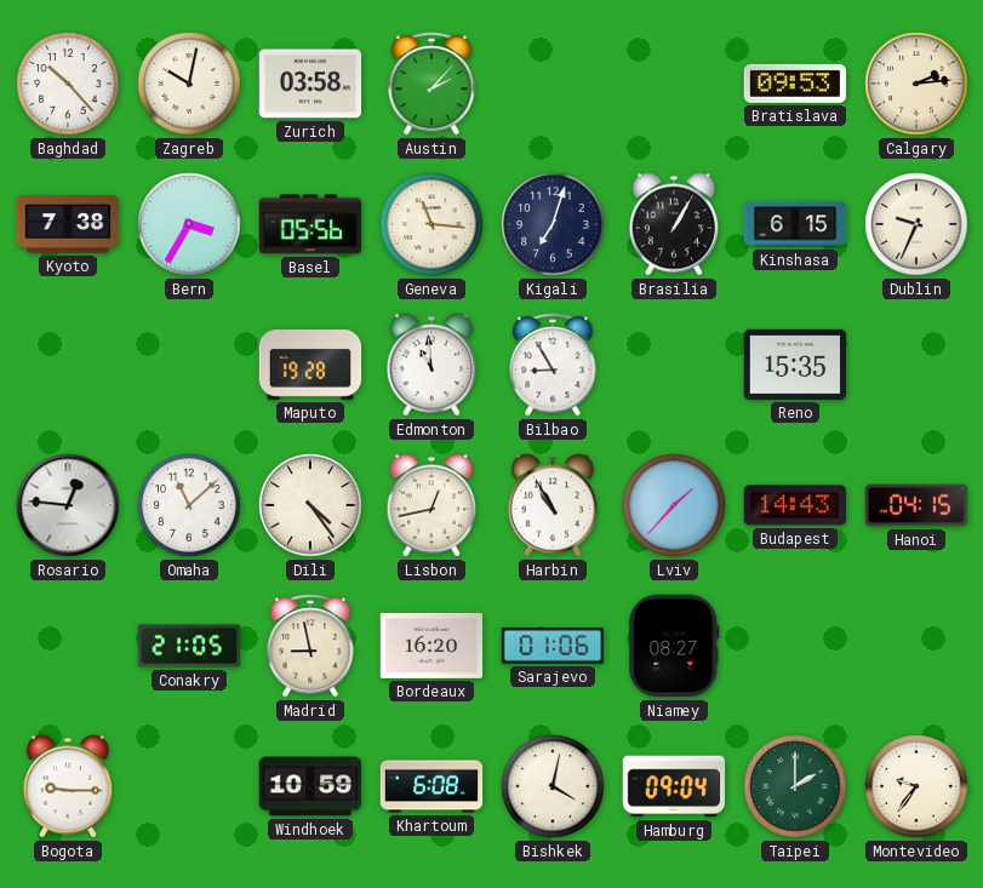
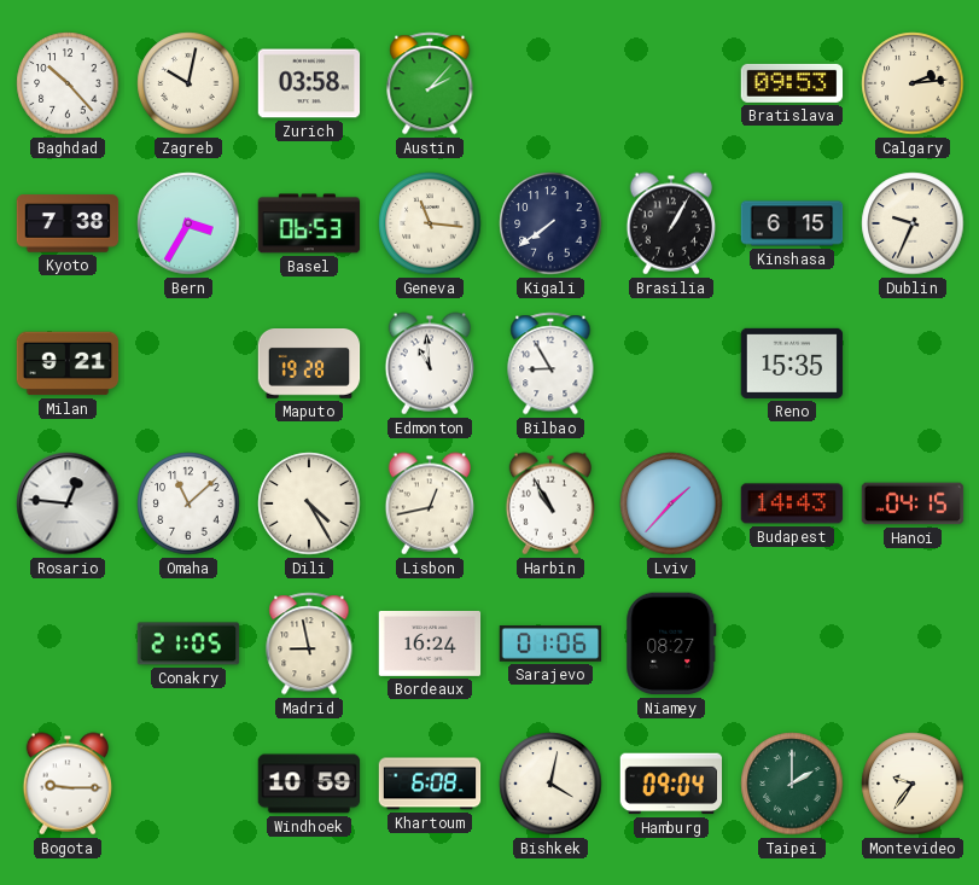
Basel: 05:56 -> 06:53
Kigali: 7:03 -> 7:39
Milan: none -> 9:21
Dili: 4:24 -> 4:25
Bordeaux: 16:20 -> 16:24
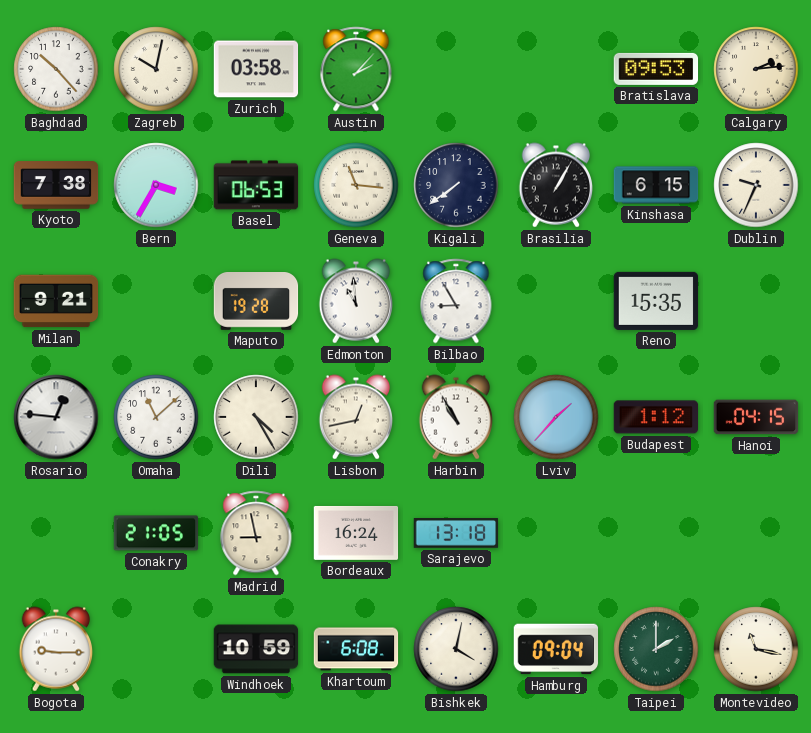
Budapest: 14:43 -> 1:12
Sarajevo: 01:06 -> 13:18
Niamey: 08:27 -> none
Montevideo: 9:36 -> 11:17
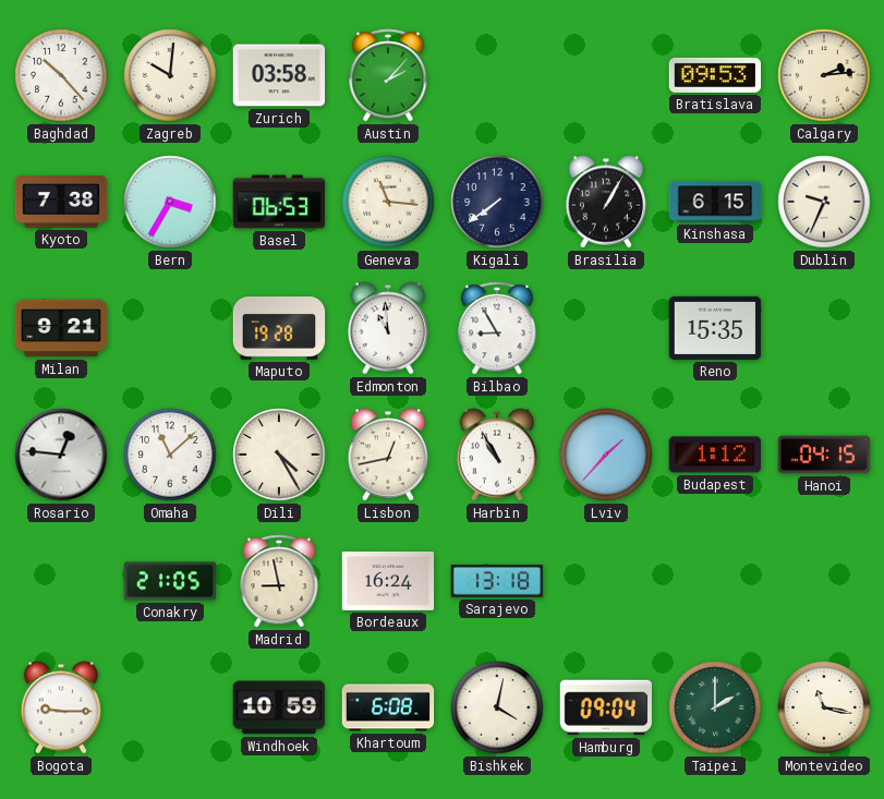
Zagreb: 10:02 -> 10:01
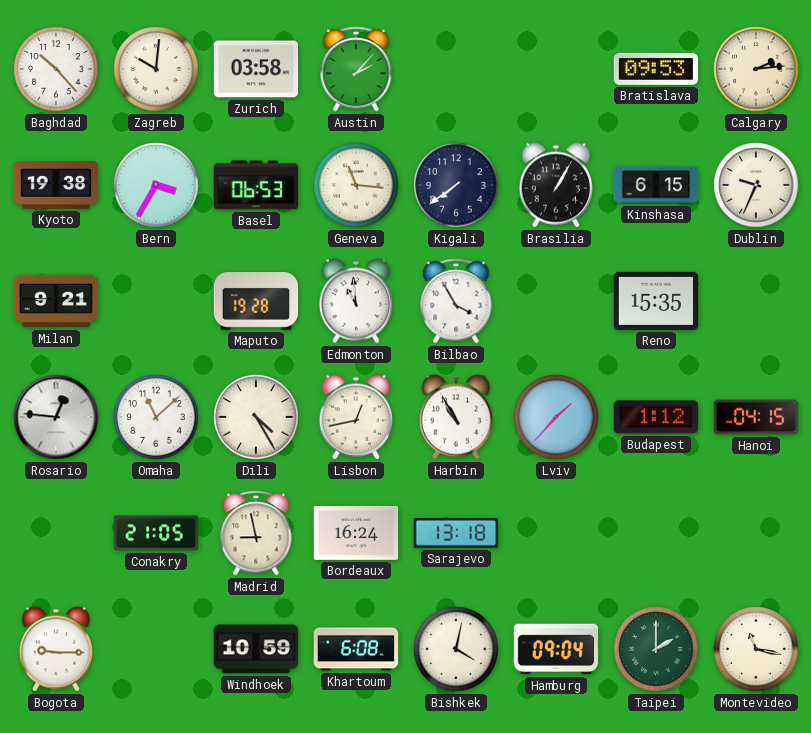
Kyoto: 7:38 -> 19:38
Bilbao: 8:55 -> 3:55
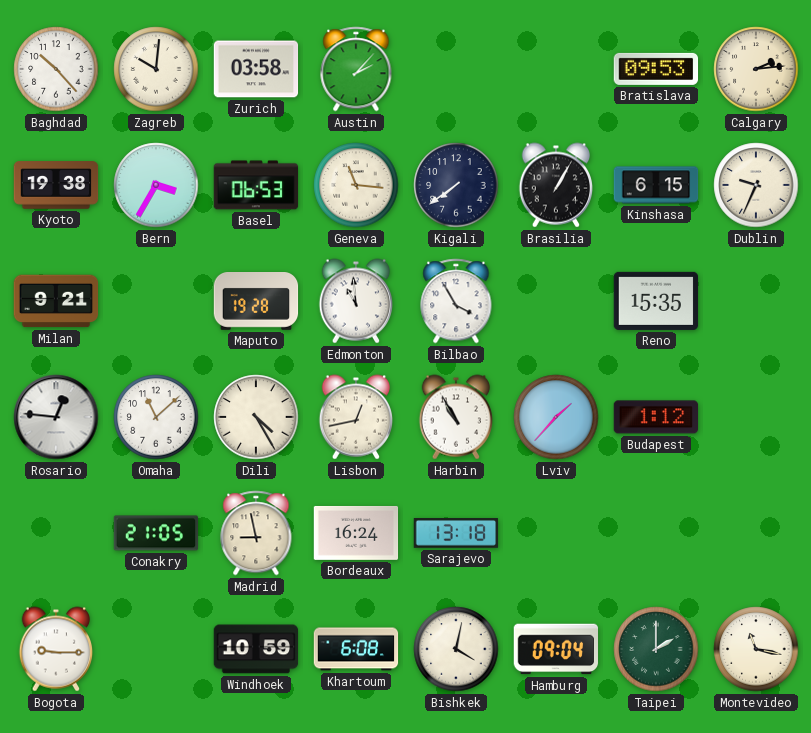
Hanoi: 04:15 -> none
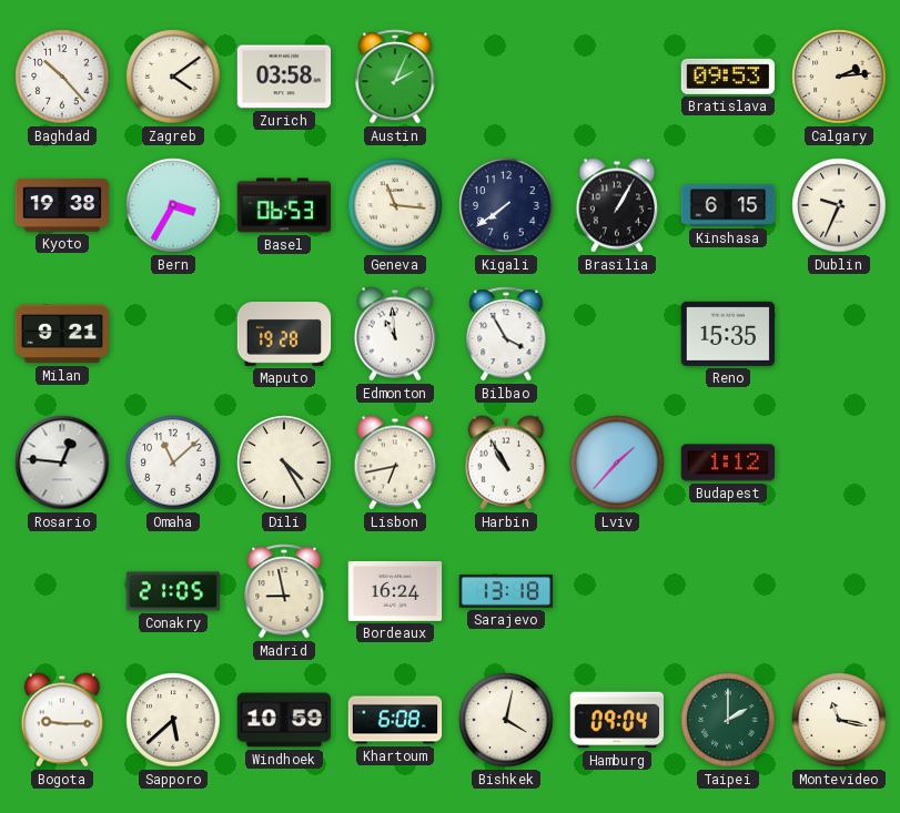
Zagreb: 10:01 -> 4:09
Austin: 2:07 -> 2:04
Lisbon: 12:43 -> 6:43
Sapporo: none -> 5:38
